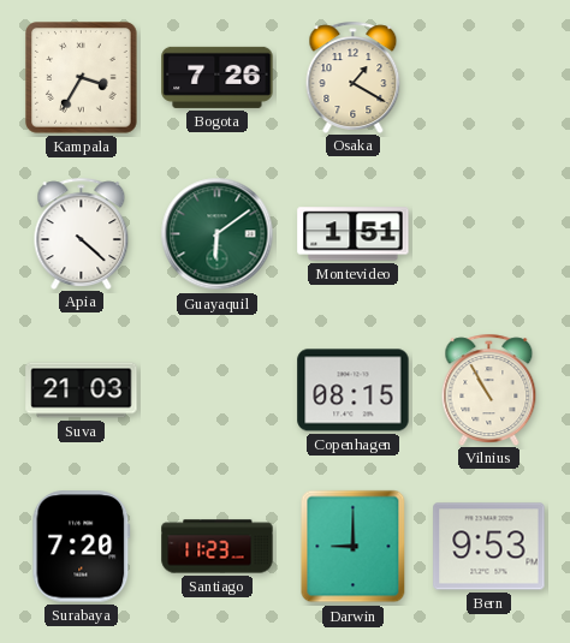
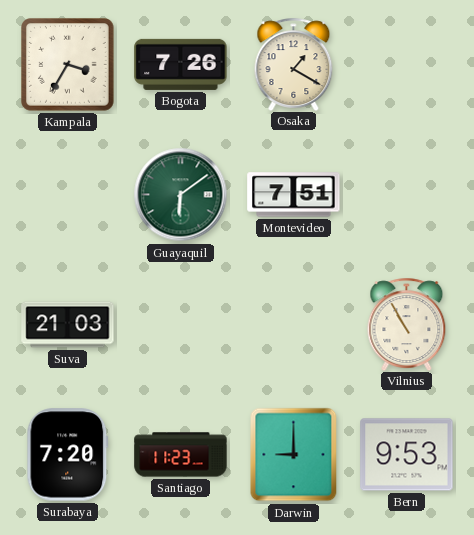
Apia: 4:22 -> none
Montevideo: 1:51 -> 7:51
Copenhagen: 08:15 -> none
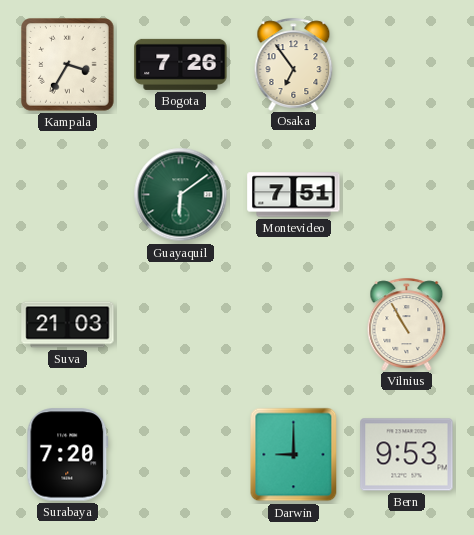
Osaka: 1:20 -> 6:54
Santiago: 11:23 -> none
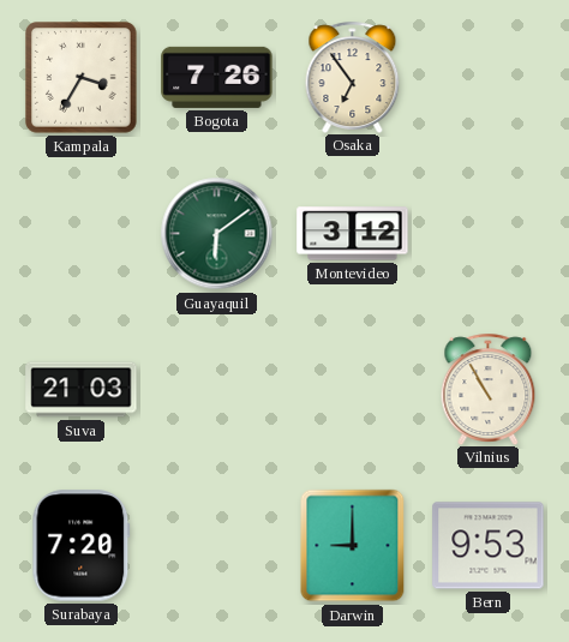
Montevideo: 7:51 -> 3:12
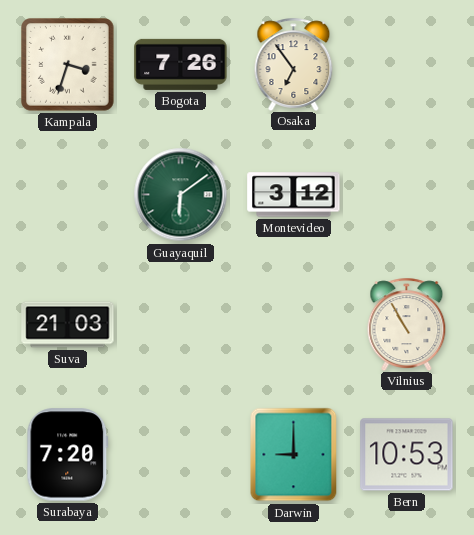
Kampala: 3:35 -> 3:33
Bern: 9:53 -> 10:53
